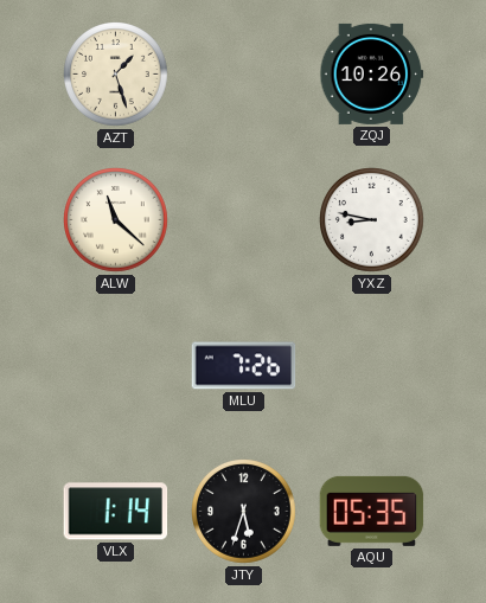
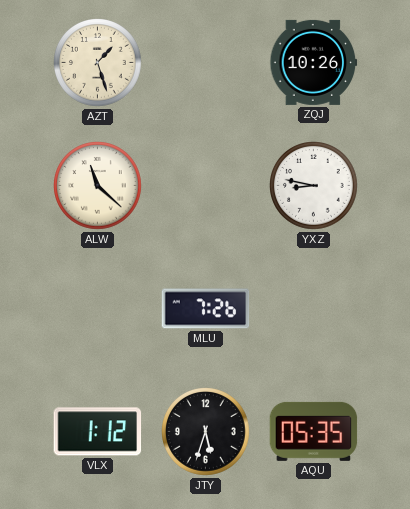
VLX: 1:14 -> 1:12
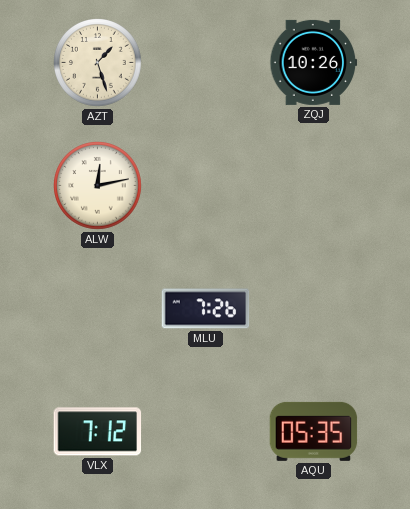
ALW: 11:22 -> 12:13
YXZ: 8:47 -> none
VLX: 1:12 -> 7:12
JTY: 5:33 -> none
